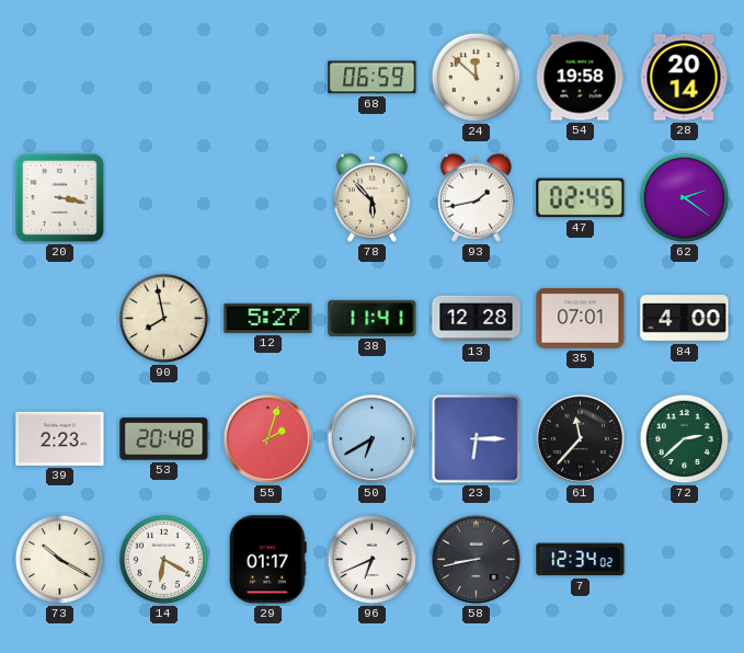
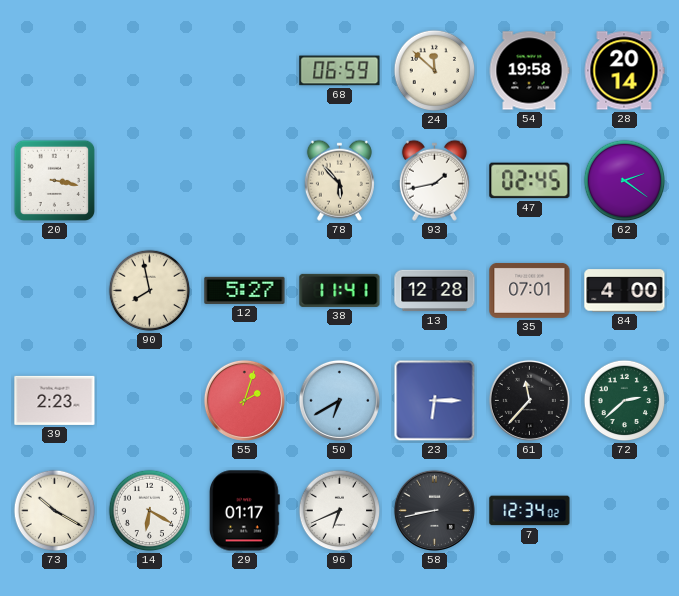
53: 20:48 -> none
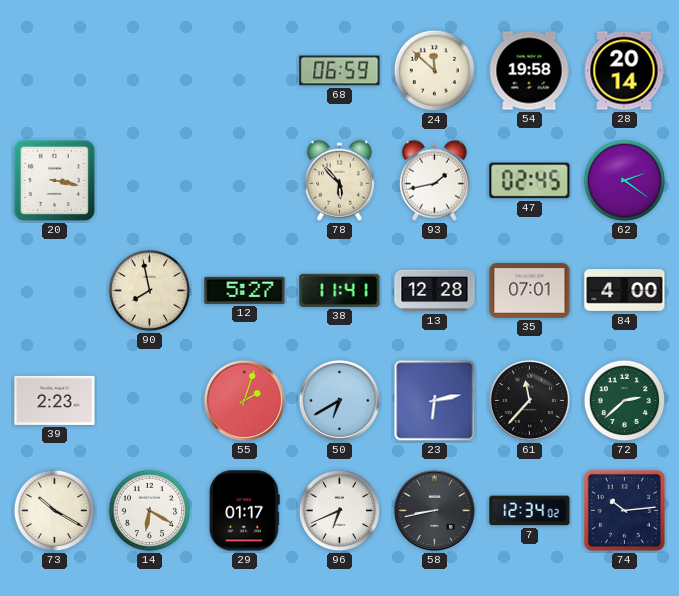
23: 6:15 -> 6:13
74: none -> 10:14
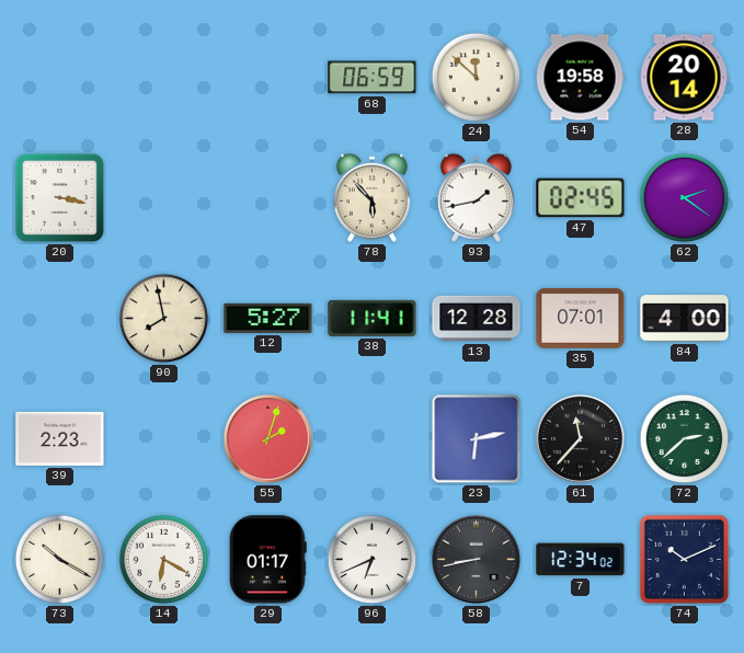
50: 6:40 -> none
74: 10:14 -> 10:11
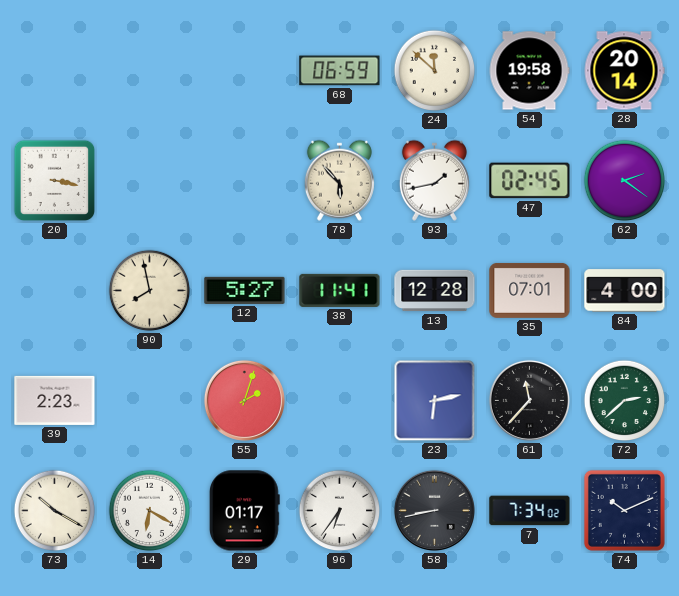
96: 6:41 -> 6:36
7: 12:34 -> 7:34
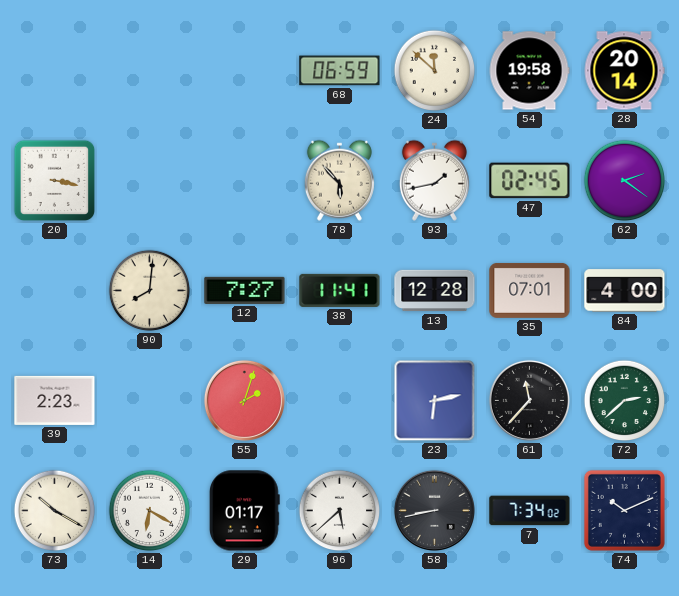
90: 7:58 -> 8:01
12: 5:27 -> 7:27
96: 6:36 -> 5:38
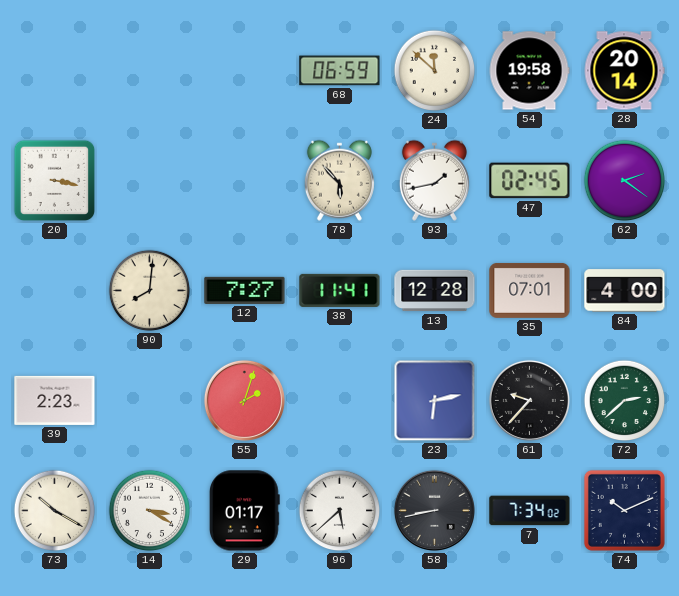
61: 11:37 -> 9:37
14: 6:20 -> 3:20
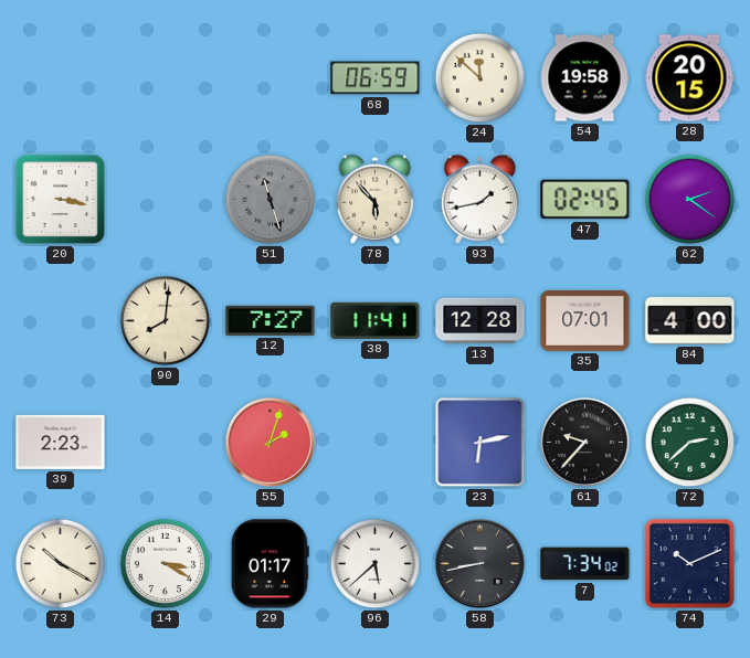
28: 20:14 -> 20:15
51: none -> 11:27
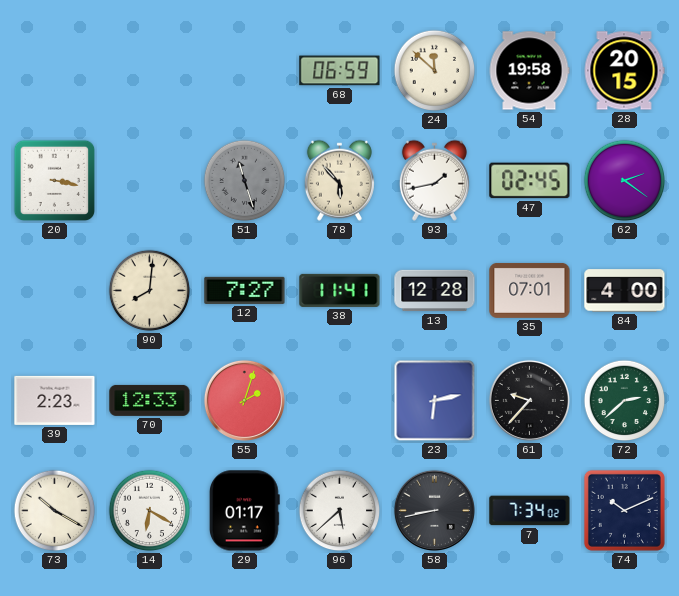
70: none -> 12:33
14: 3:20 -> 6:20
